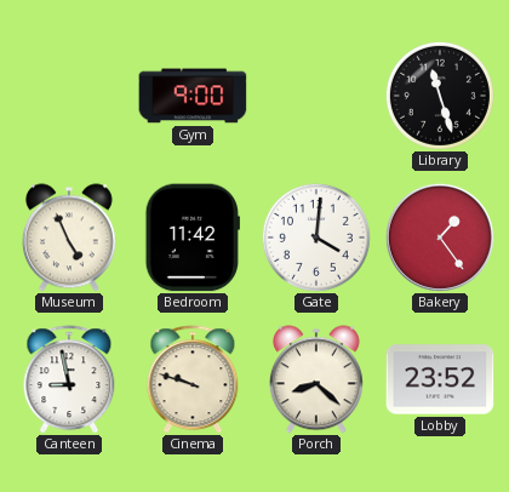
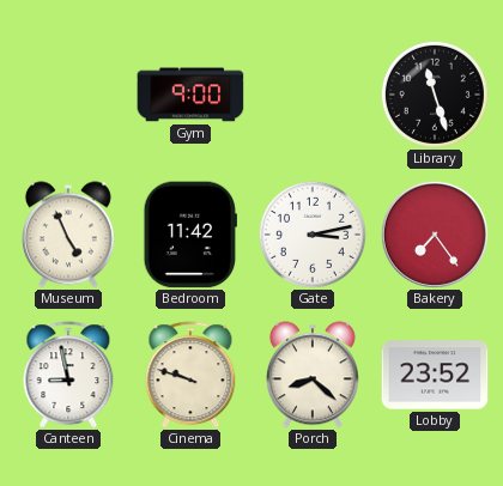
Gate: 4:01 -> 3:13
Bakery: 1:24 -> 7:24
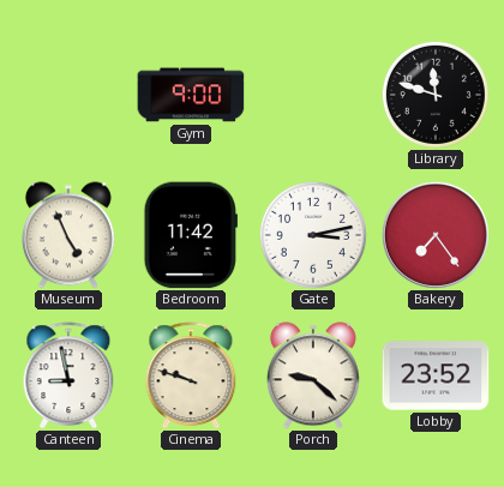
Library: 11:27 -> 11:48
Porch: 8:22 -> 9:22
